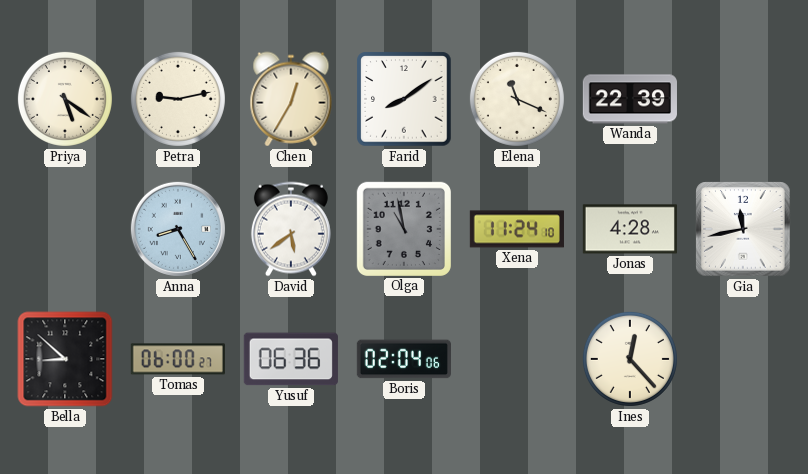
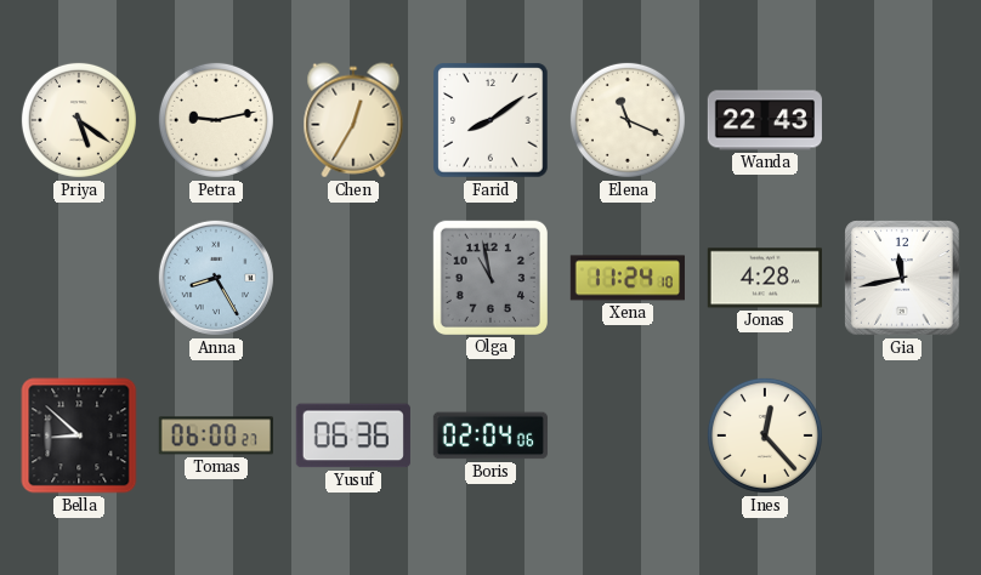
Wanda: 22:39 -> 22:43
David: 5:39 -> none
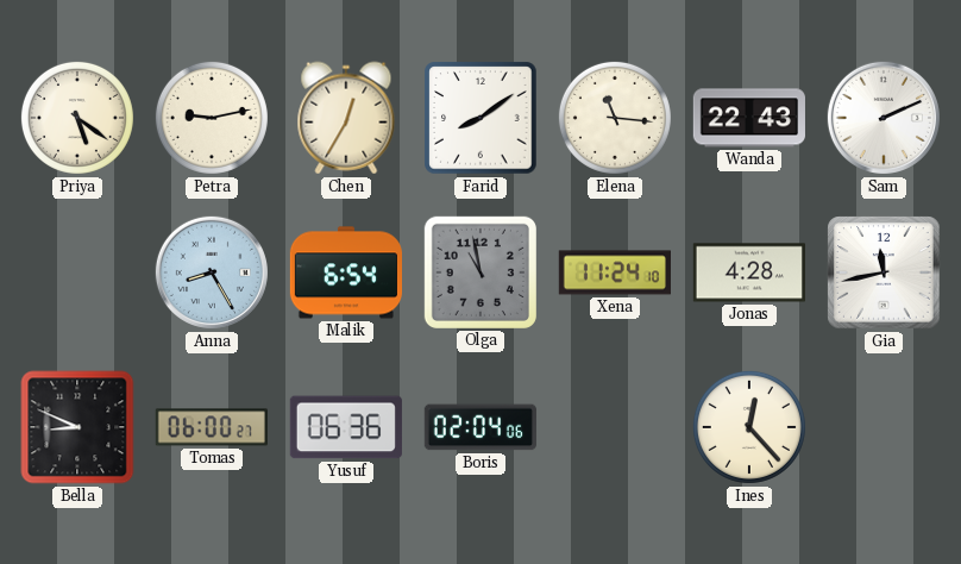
Elena: 11:19 -> 11:16
Sam: none -> 2:11
Malik: none -> 6:54
Bella: 8:52 -> 8:49
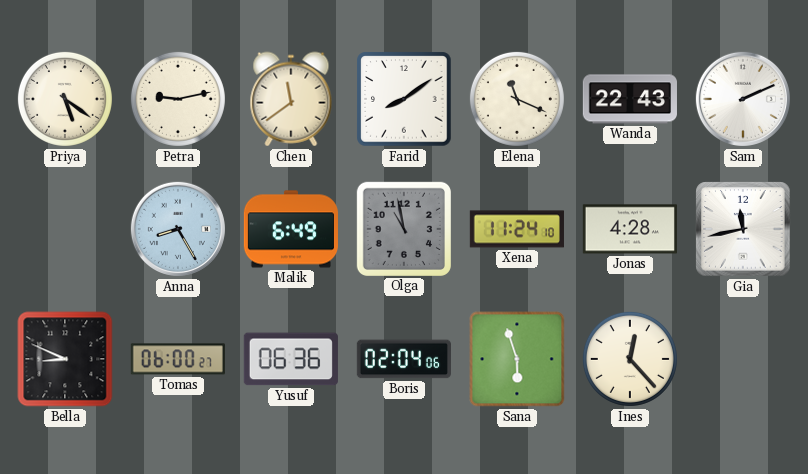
Chen: 12:35 -> 11:39
Elena: 11:16 -> 11:19
Malik: 6:54 -> 6:49
Sana: none -> 5:57
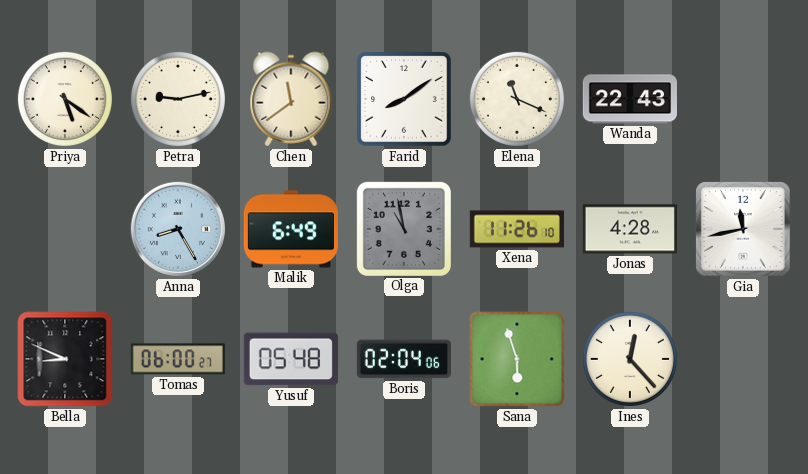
Sam: 2:11 -> none
Xena: 11:24 -> 11:26
Yusuf: 06:36 -> 05:48
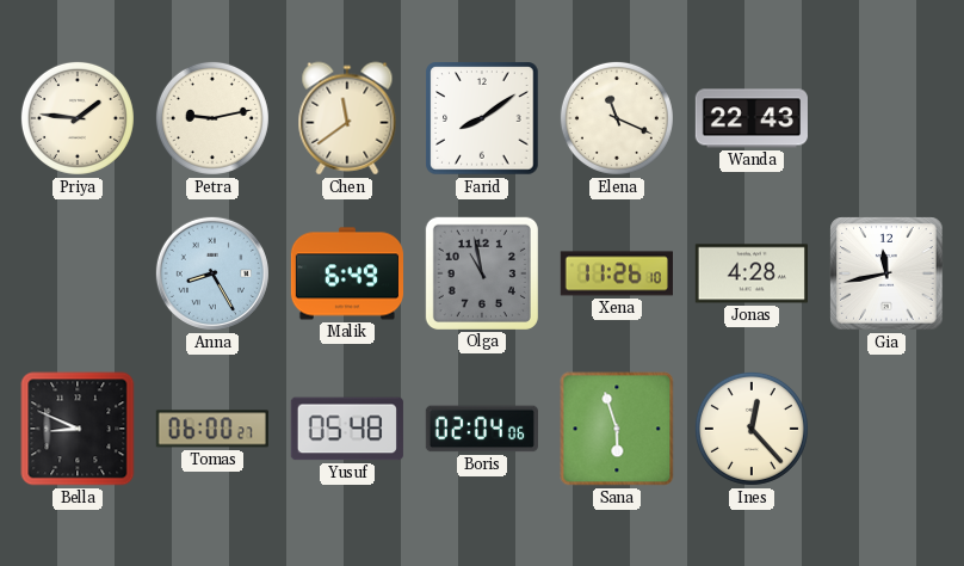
Priya: 5:21 -> 1:46
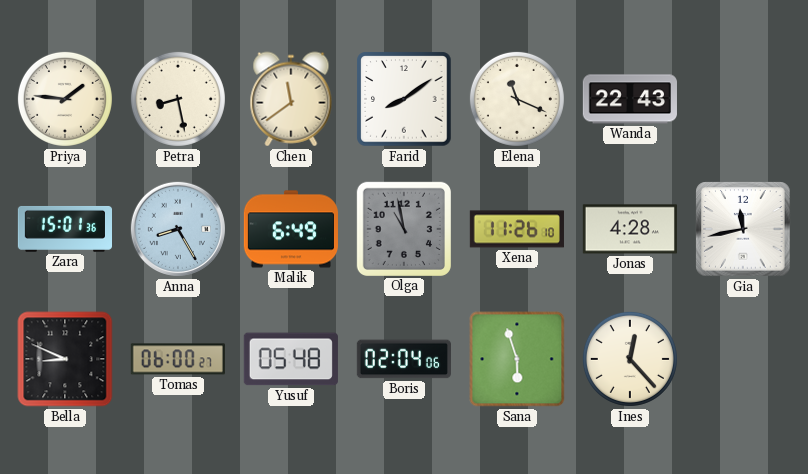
Petra: 9:13 -> 8:28
Zara: none -> 15:01
